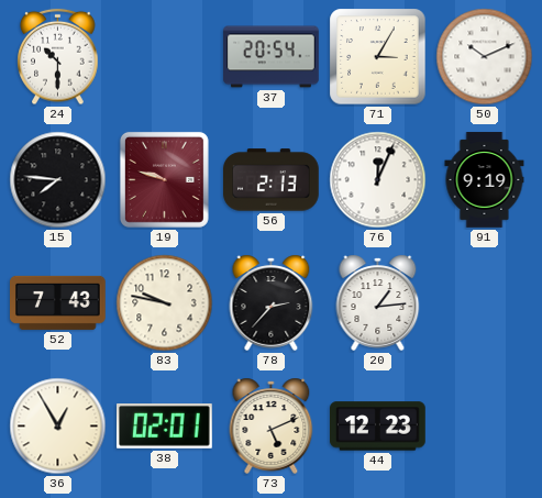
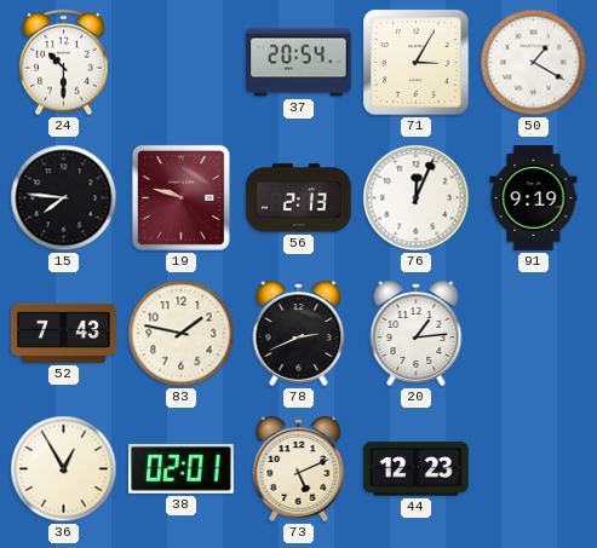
50: 10:11 -> 1:20
83: 9:47 -> 1:47
78: 2:37 -> 2:41
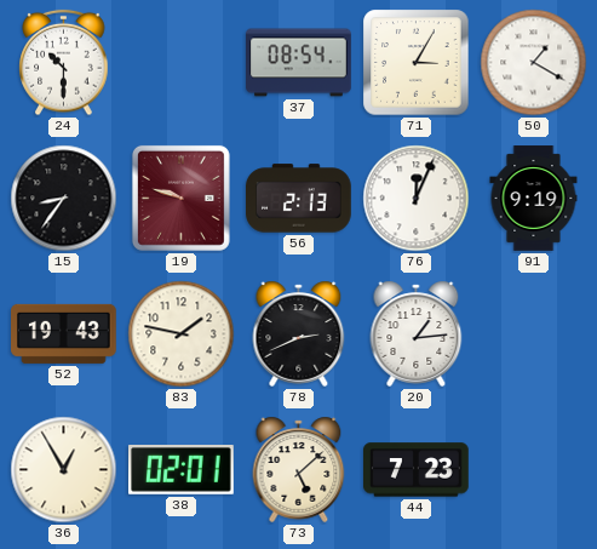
37: 20:54 -> 08:54
15: 7:46 -> 8:36
52: 7:43 -> 19:43
73: 5:11 -> 5:08
44: 12:23 -> 7:23
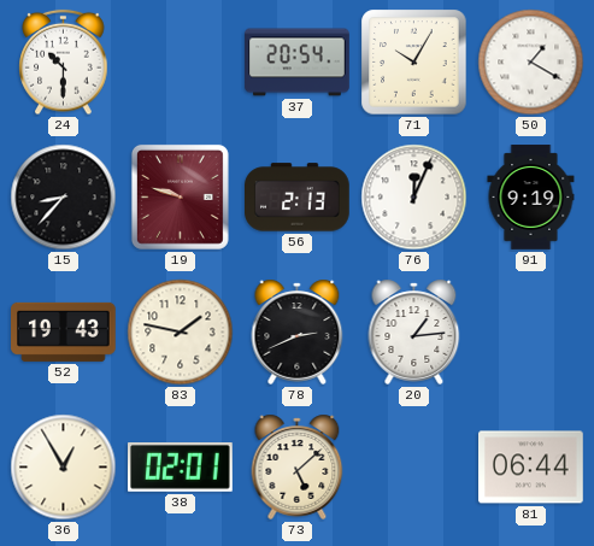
37: 08:54 -> 20:54
71: 3:05 -> 10:05
15: 8:36 -> 8:37
44: 7:23 -> none
81: none -> 06:44
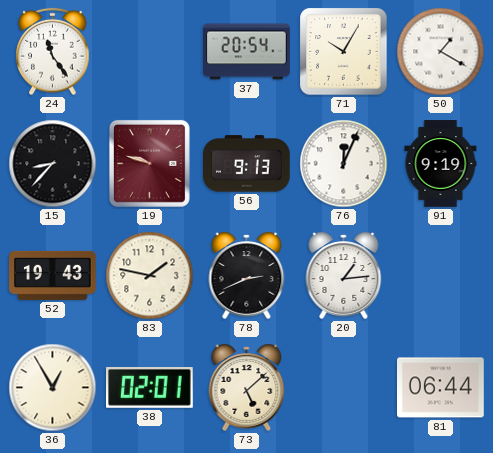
24: 10:30 -> 11:24
56: 2:13 -> 9:13
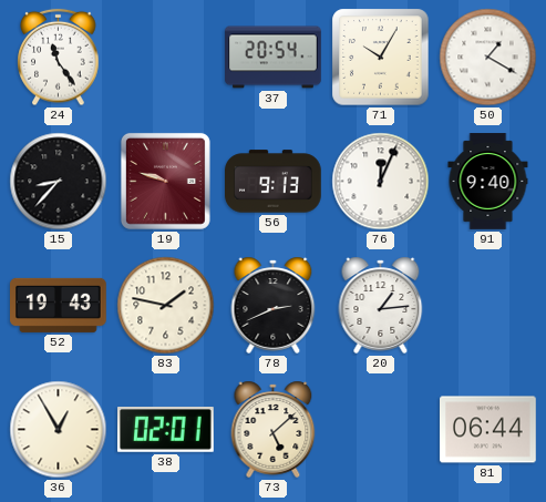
91: 9:19 -> 9:40
